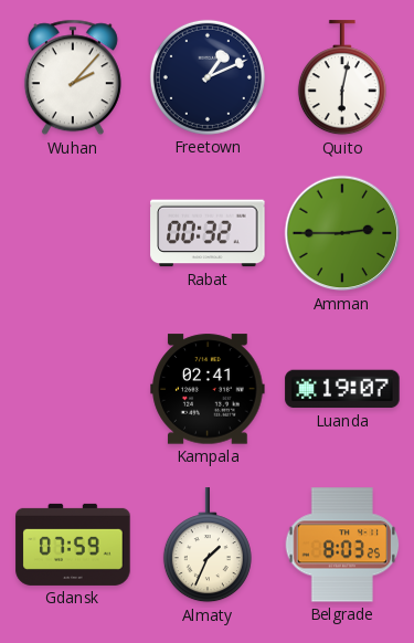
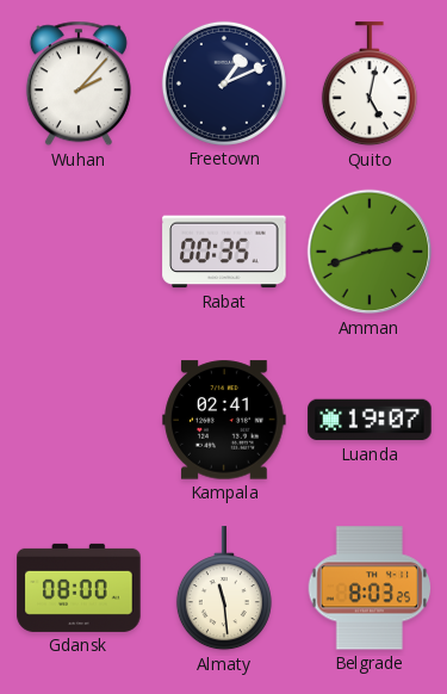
Quito: 6:02 -> 5:02
Rabat: 00:32 -> 00:35
Amman: 2:45 -> 2:42
Gdansk: 07:59 -> 08:00
Almaty: 1:34 -> 11:29
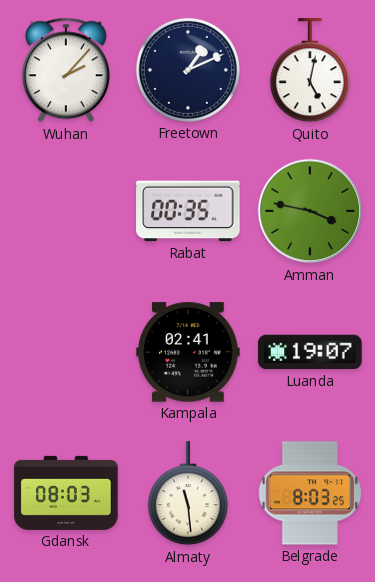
Amman: 2:42 -> 3:47
Gdansk: 08:00 -> 08:03
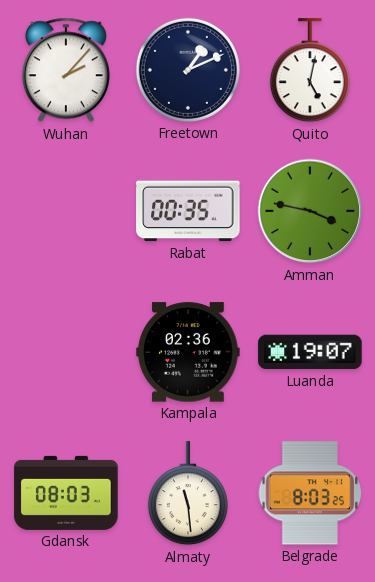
Kampala: 02:41 -> 02:36
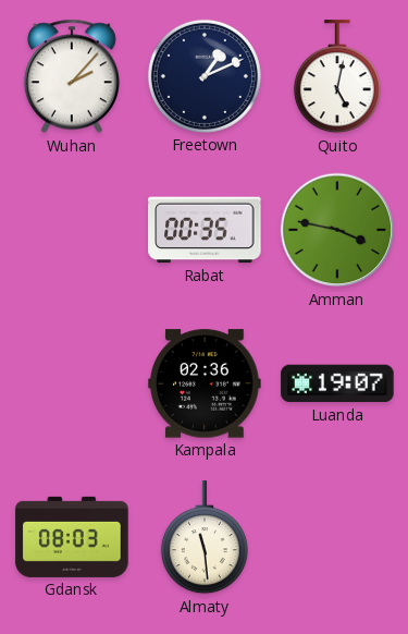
Belgrade: 8:03 -> none
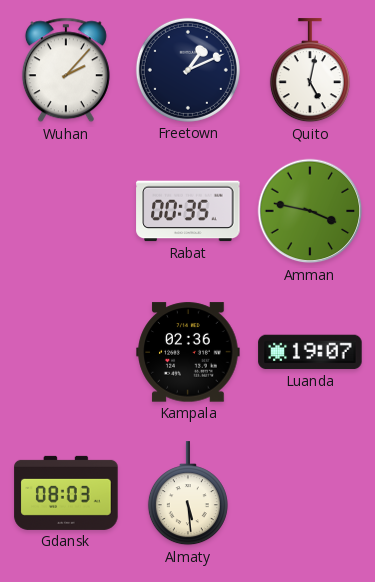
Almaty: 11:29 -> 5:29
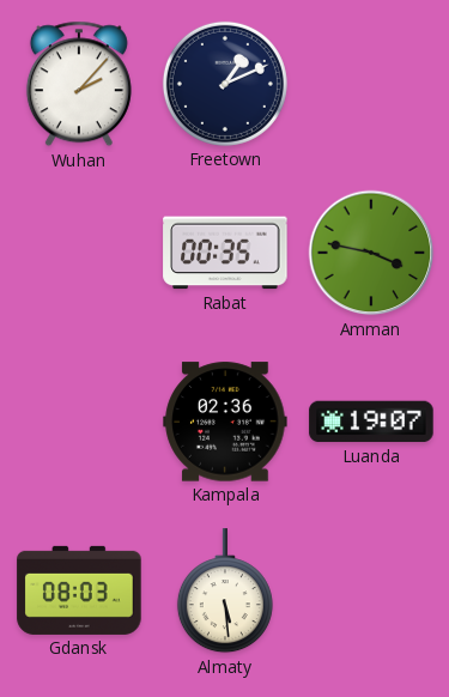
Quito: 5:02 -> none
